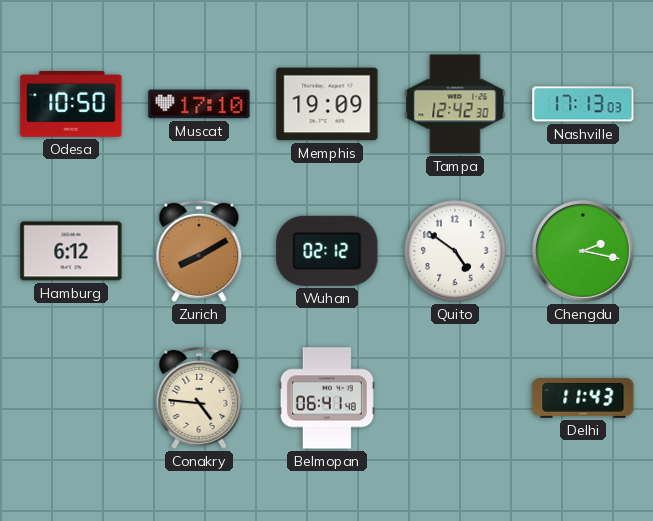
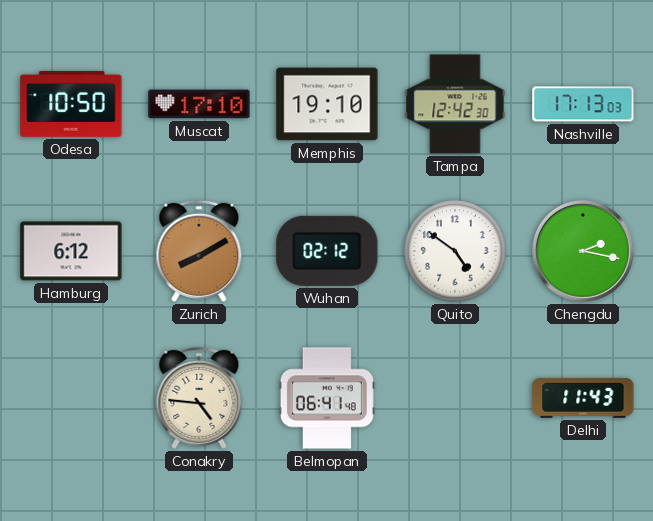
Memphis: 19:09 -> 19:10
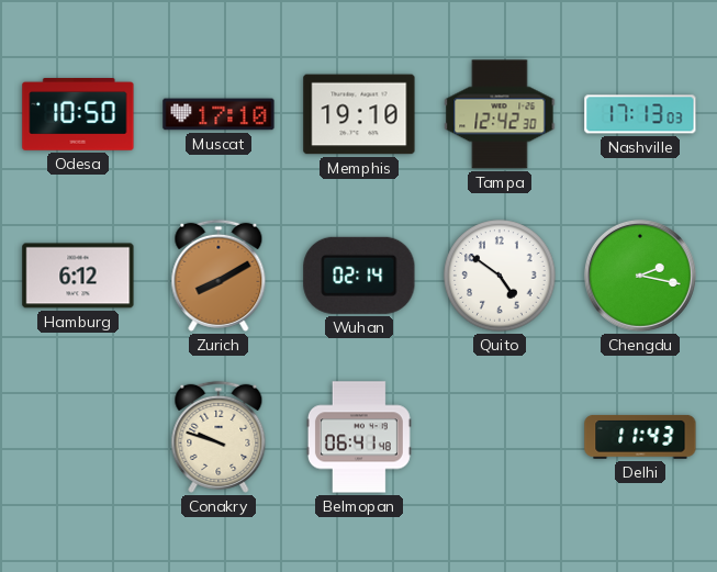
Wuhan: 02:12 -> 02:14
Conakry: 4:46 -> 9:48
